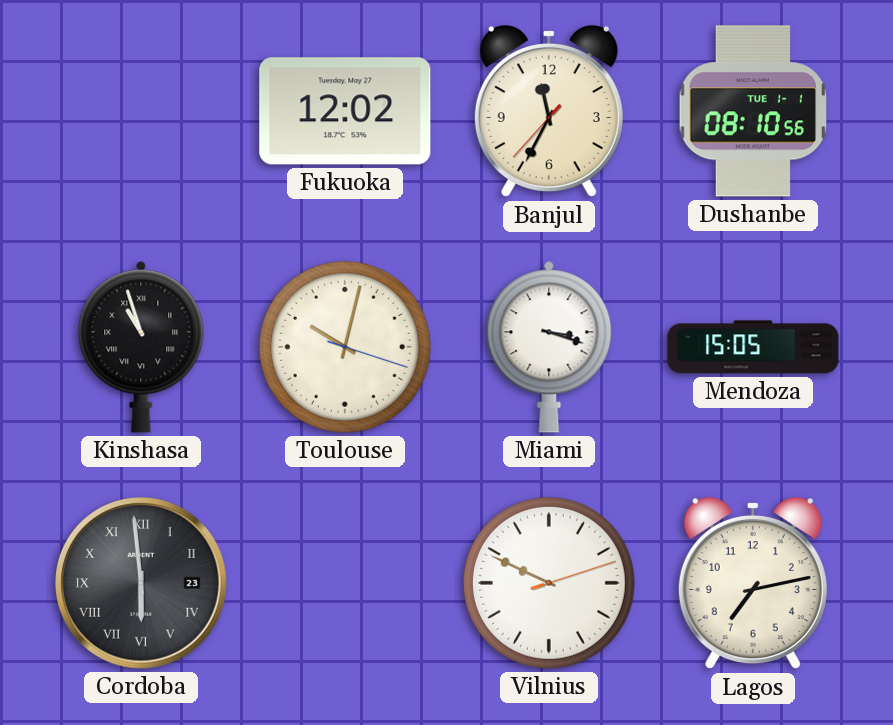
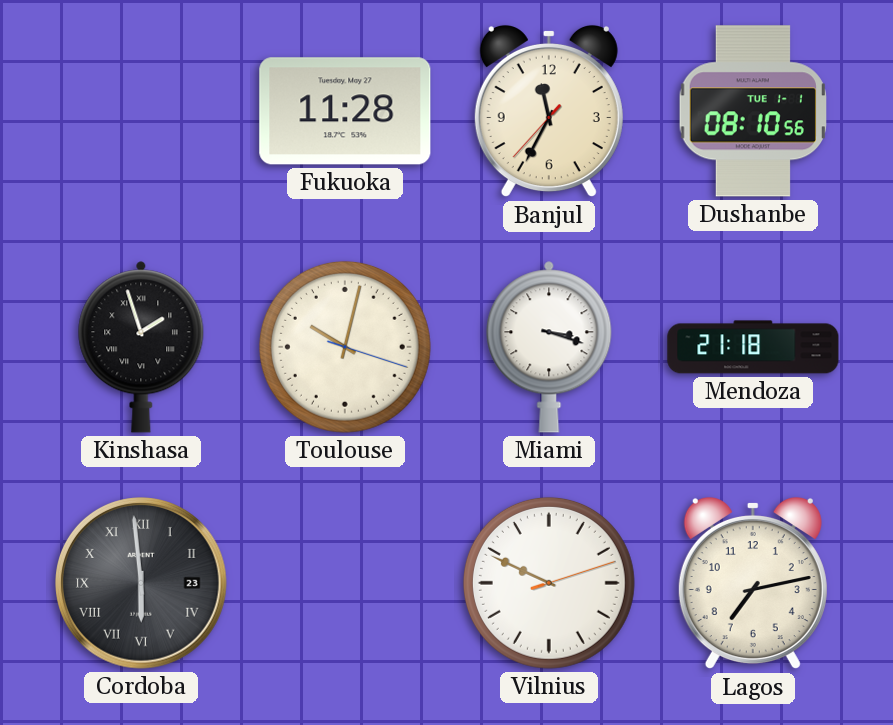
Fukuoka: 12:02 -> 11:28
Kinshasa: 10:57 -> 1:57
Mendoza: 15:05 -> 21:18
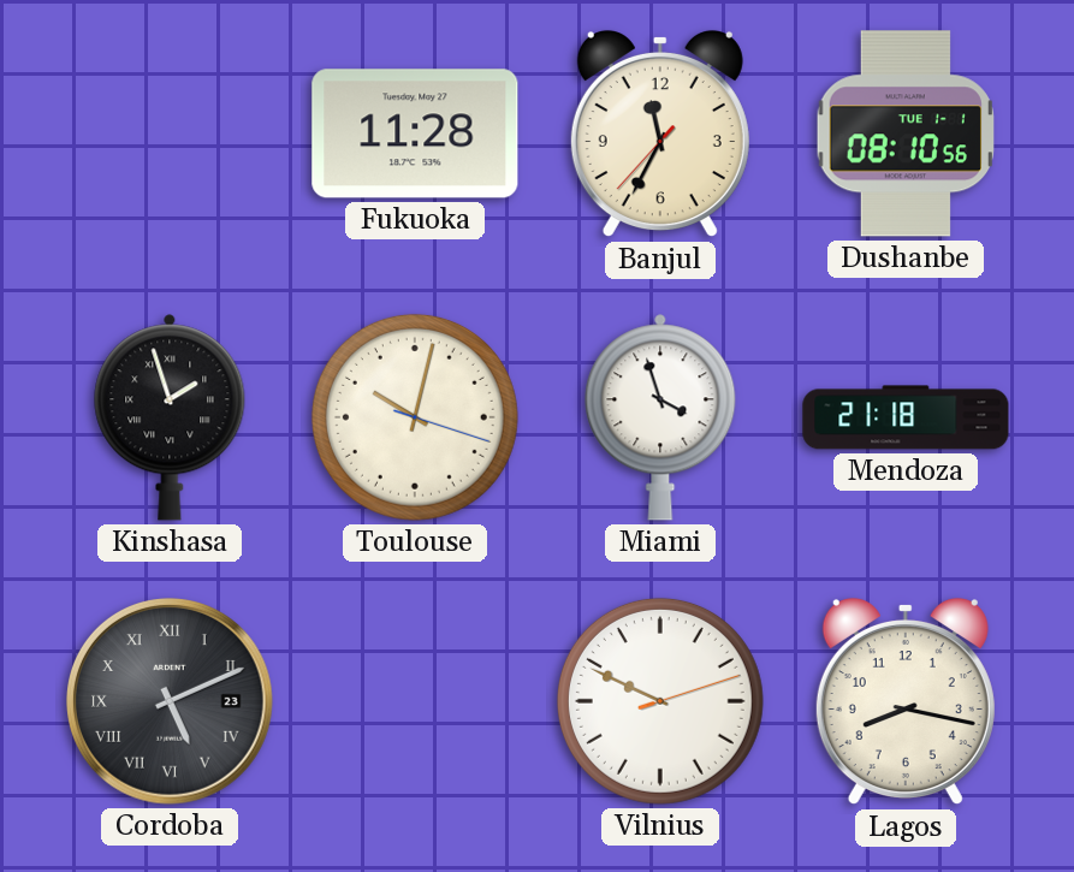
Miami: 3:18 -> 3:57
Cordoba: 5:59 -> 5:11
Lagos: 7:13 -> 8:17
